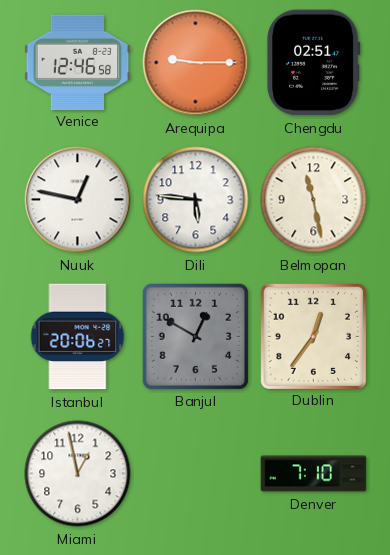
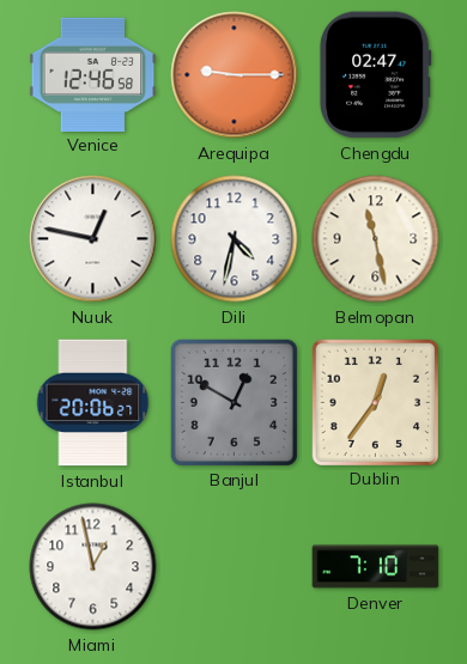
Chengdu: 02:51 -> 02:47
Dili: 5:46 -> 4:32
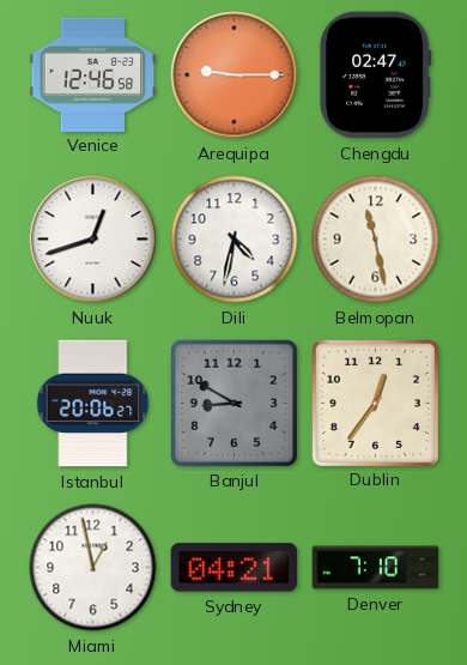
Nuuk: 12:47 -> 12:42
Banjul: 12:50 -> 8:50
Sydney: none -> 04:21
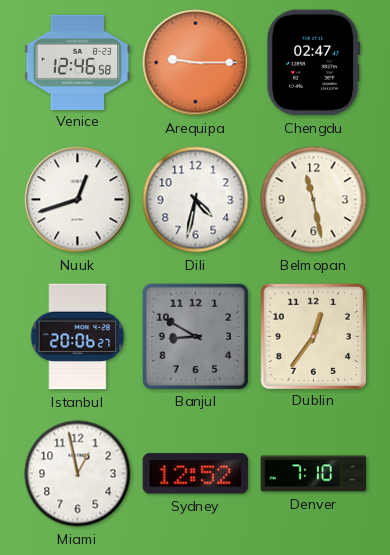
Sydney: 04:21 -> 12:52
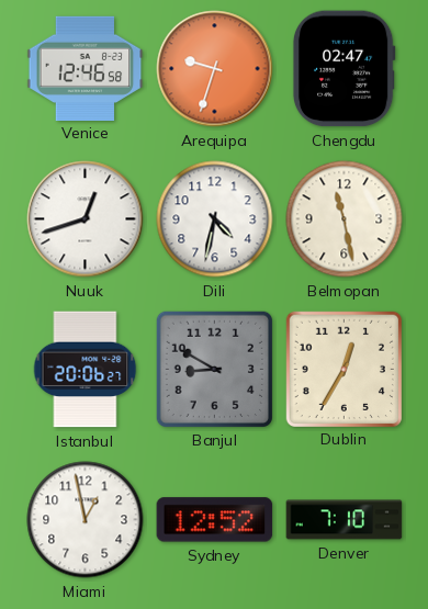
Arequipa: 9:15 -> 9:33
Dublin: 12:36 -> 12:35
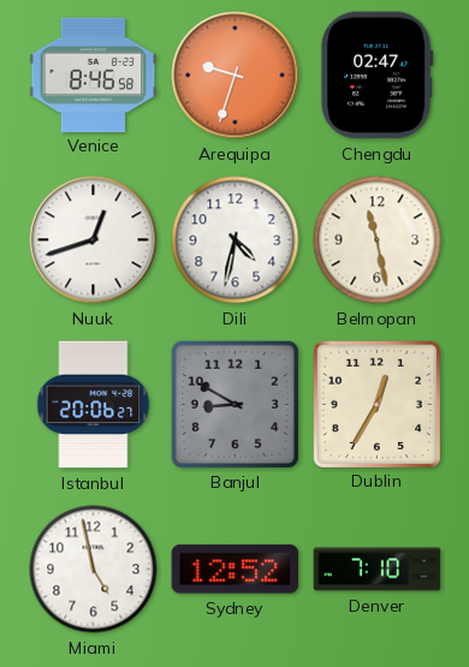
Venice: 12:46 -> 8:46
Miami: 12:58 -> 4:58
